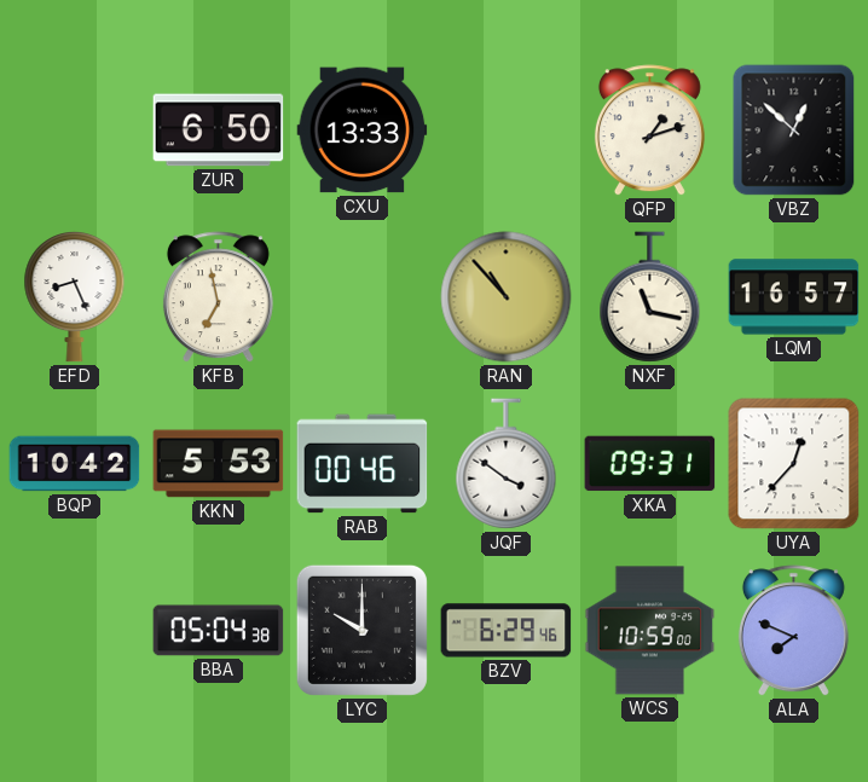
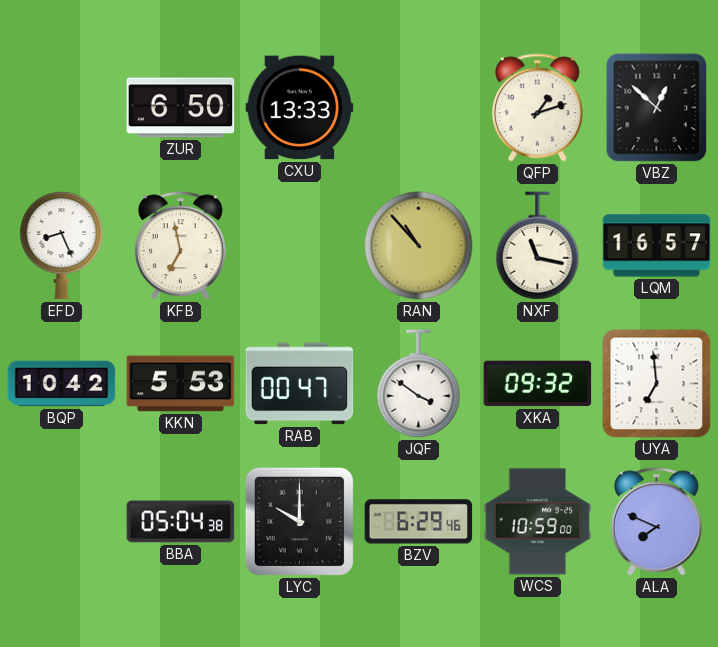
RAB: 00:46 -> 00:47
XKA: 09:31 -> 09:32
UYA: 12:37 -> 6:59
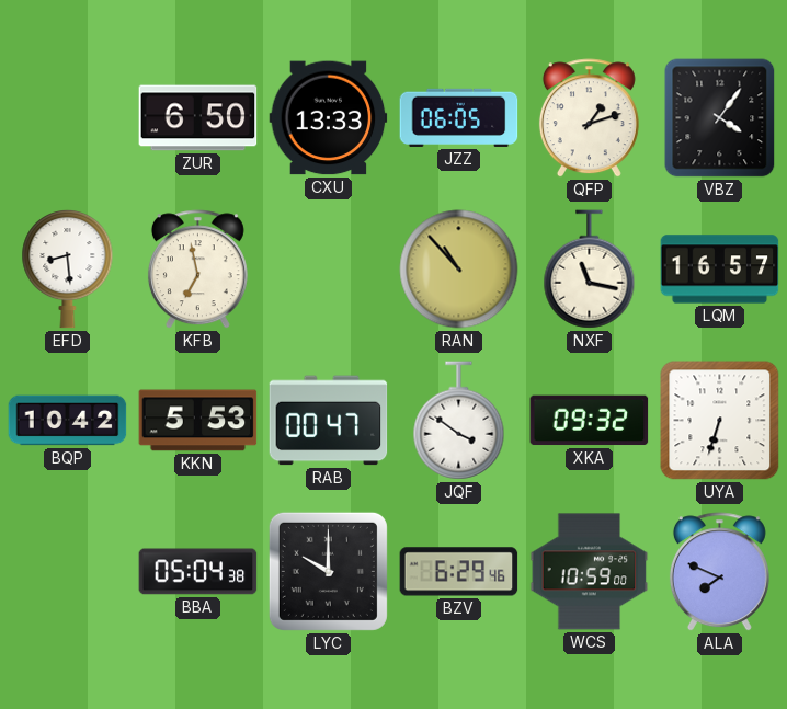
JZZ: none -> 06:05
VBZ: 12:52 -> 4:06
EFD: 8:26 -> 8:29
UYA: 6:59 -> 6:33
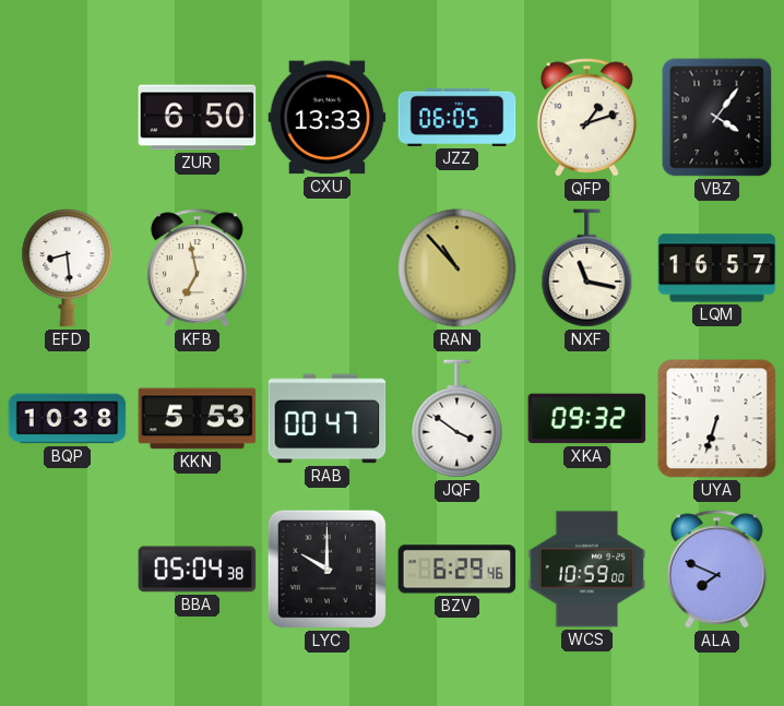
BQP: 10:42 -> 10:38
